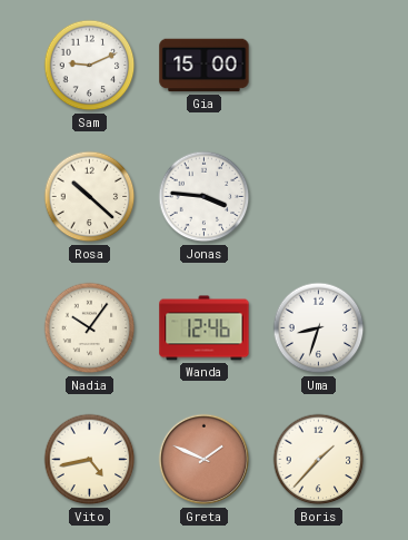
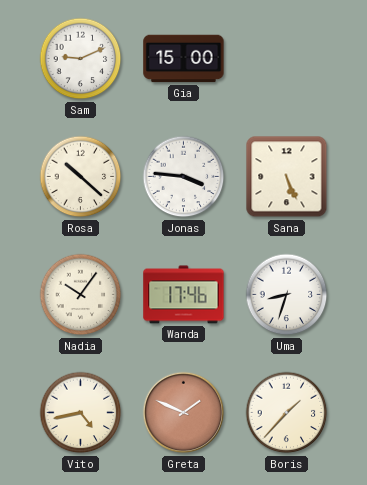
Sana: none -> 5:26
Wanda: 12:46 -> 17:46
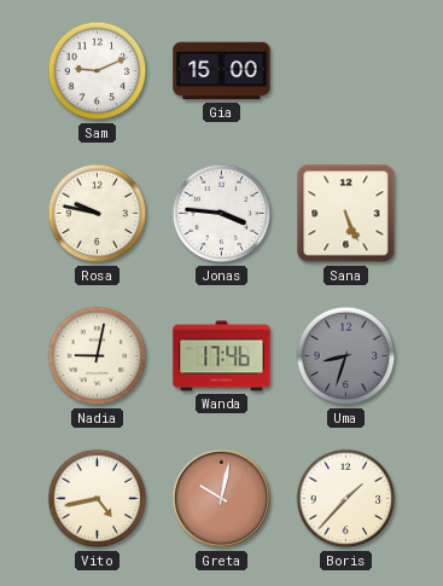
Rosa: 10:22 -> 9:47
Nadia: 10:06 -> 9:02
Uma dial: white -> grey
Greta: 1:49 -> 10:02
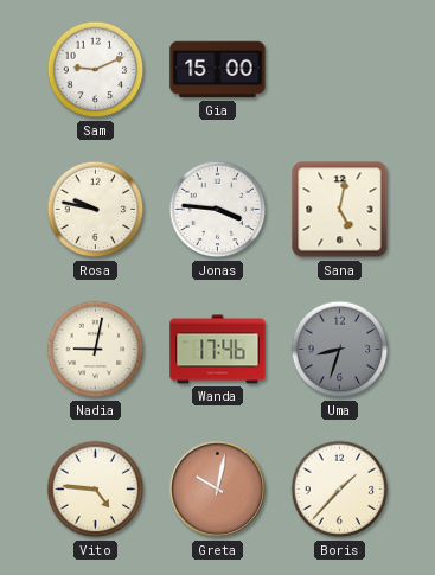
Sana: 5:26 -> 5:02
Vito: 4:43 -> 4:46
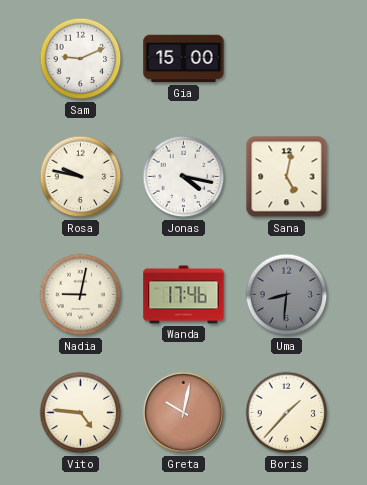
Jonas: 3:46 -> 4:17
Uma: 8:33 -> 8:31
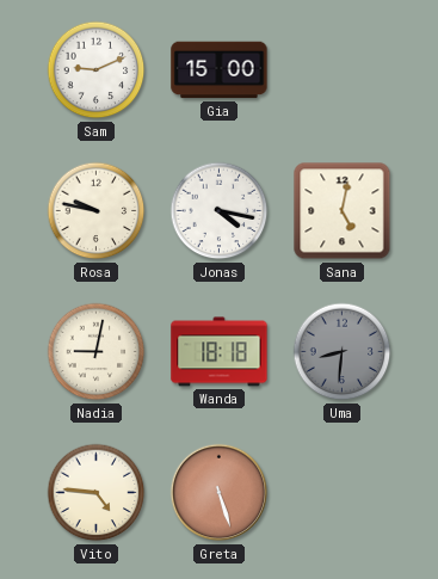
Wanda: 17:46 -> 18:18
Greta: 10:02 -> 5:27
Boris: 1:37 -> none
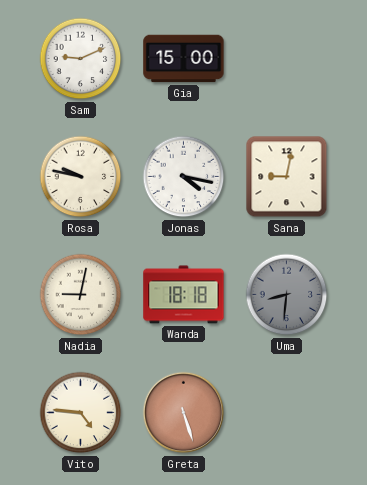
Sana: 5:02 -> 9:02
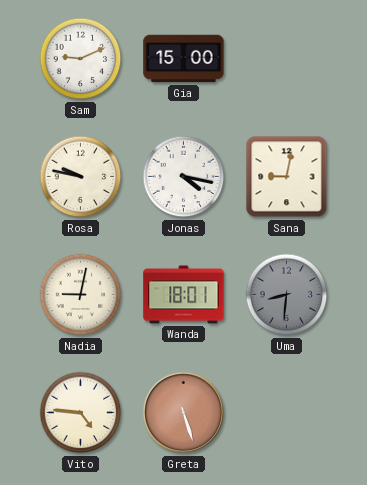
Wanda: 18:18 -> 18:01
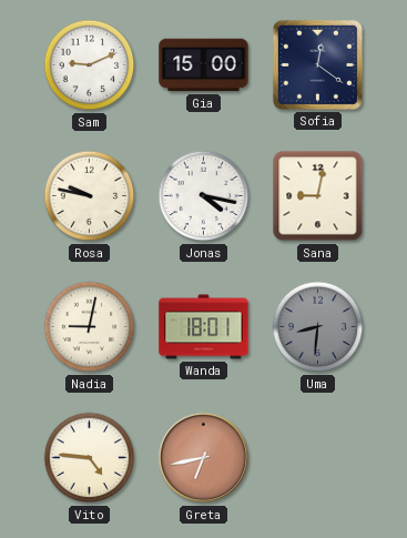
Sofia: none -> 12:21
Greta: 5:27 -> 6:43
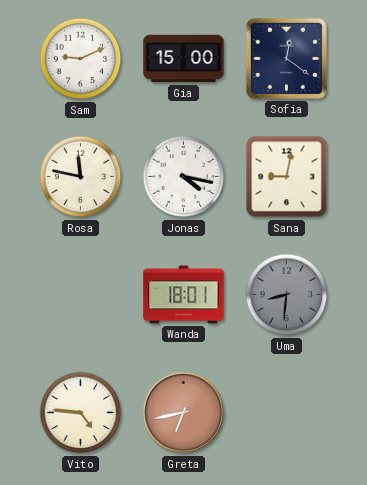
Rosa: 9:47 -> 11:47
Nadia: 9:02 -> none
